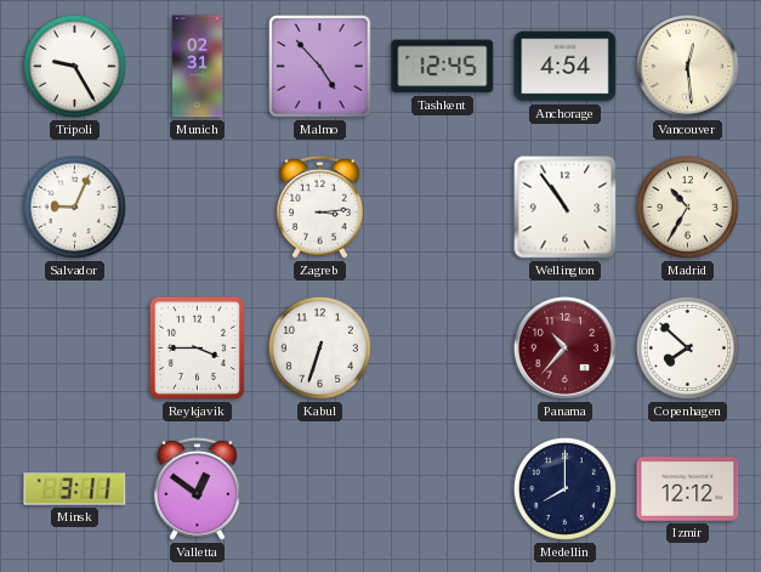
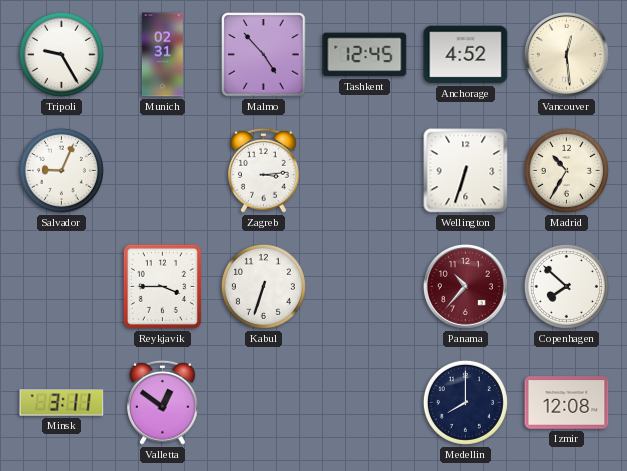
Anchorage: 4:54 -> 4:52
Wellington: 10:54 -> 6:33
Izmir: 12:12 -> 12:08
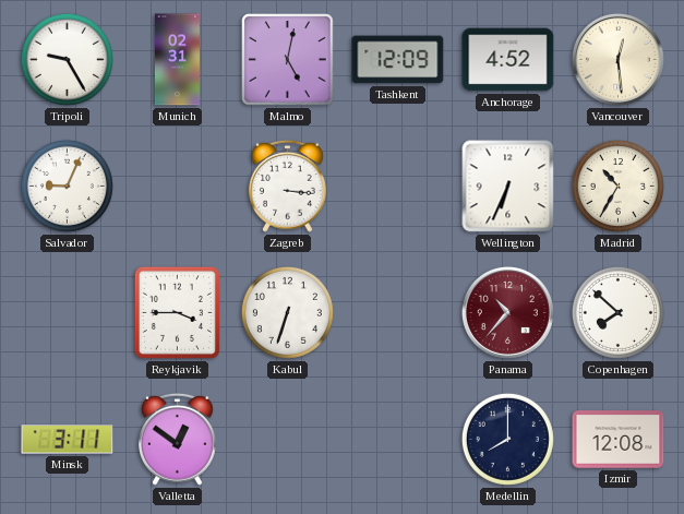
Malmo: 4:53 -> 5:02
Tashkent: 12:45 -> 12:09
Zagreb: 3:14 -> 3:16
Wellington: 6:33 -> 6:34
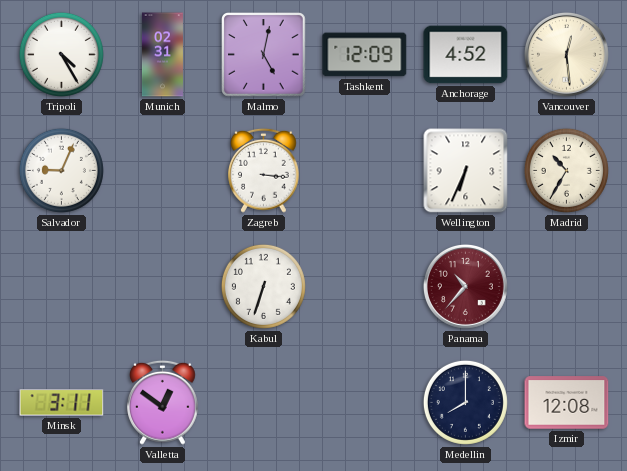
Tripoli: 9:25 -> 4:25
Reykjavik: 3:45 -> none
Copenhagen: 7:52 -> none
